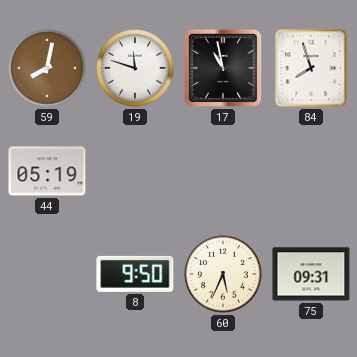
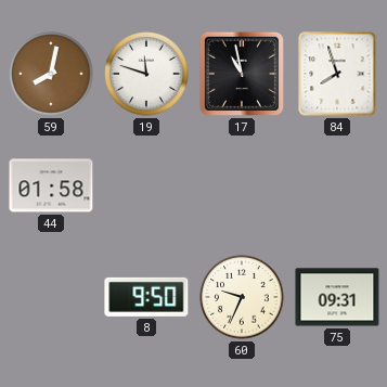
44: 05:19 -> 01:58
60: 5:34 -> 9:34
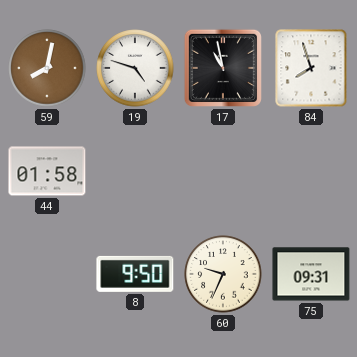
19: 11:48 -> 4:48
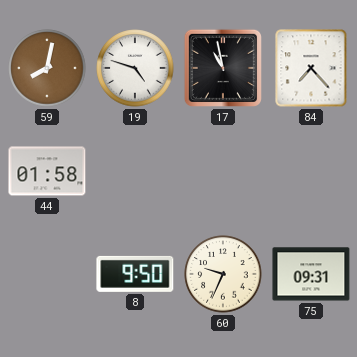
84: 7:57 -> 7:23
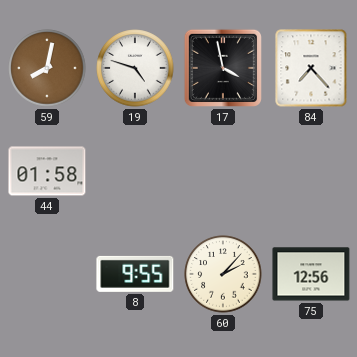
17: 10:58 -> 3:58
8: 9:50 -> 9:55
60: 9:34 -> 2:07
75: 09:31 -> 12:56
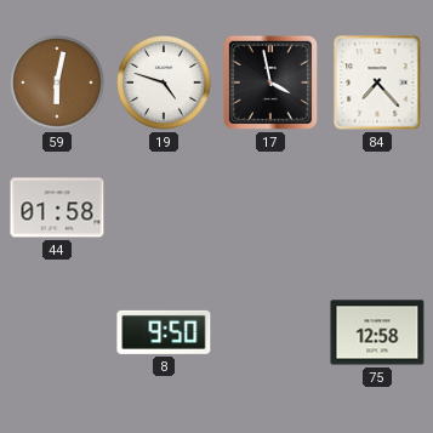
59: 8:02 -> 6:02
8: 9:55 -> 9:50
60: 2:07 -> none
75: 12:56 -> 12:58
